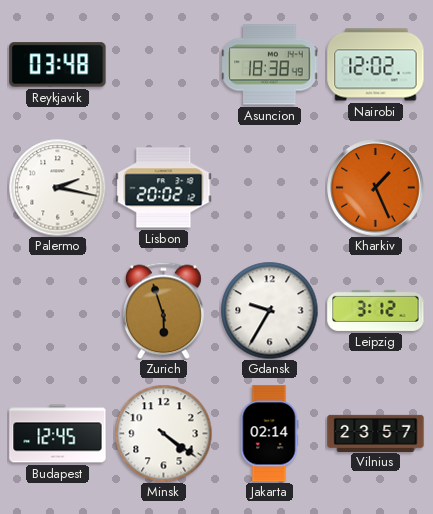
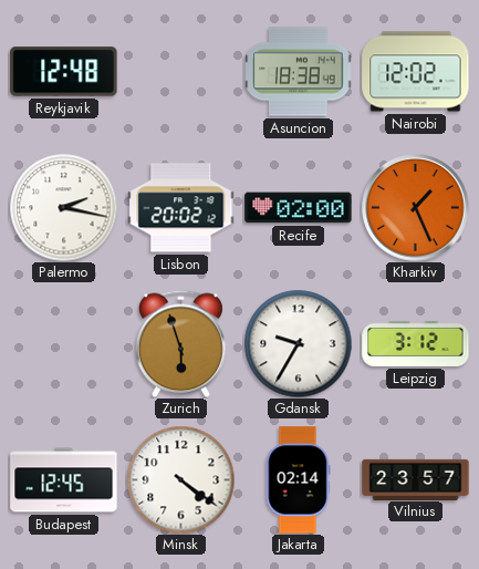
Reykjavik: 03:48 -> 12:48
Recife: none -> 02:00
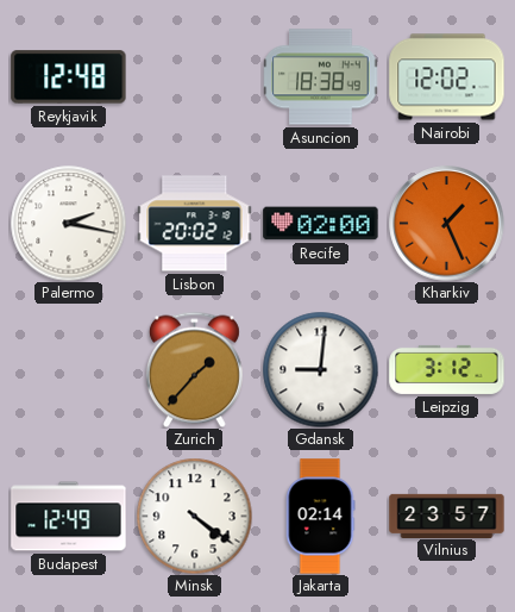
Zurich: 5:57 -> 1:37
Gdansk: 9:35 -> 9:01
Budapest: 12:45 -> 12:49
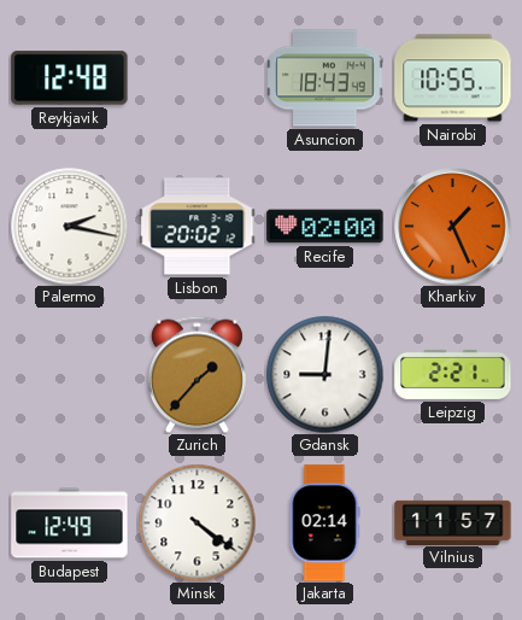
Asuncion: 18:38 -> 18:43
Nairobi: 12:02 -> 10:55
Leipzig: 3:12 -> 2:21
Vilnius: 23:57 -> 11:57
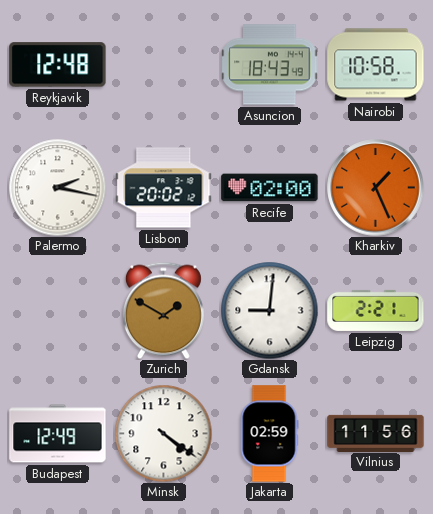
Nairobi: 10:55 -> 10:58
Zurich: 1:37 -> 1:50
Jakarta: 02:14 -> 02:59
Vilnius: 11:57 -> 11:56
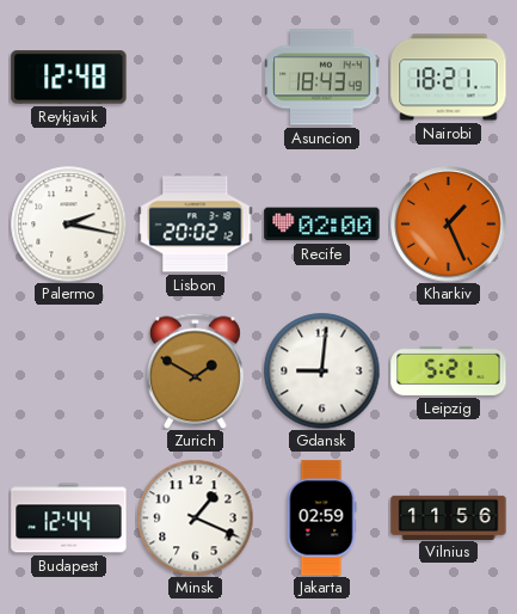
Nairobi: 10:58 -> 18:21
Leipzig: 2:21 -> 5:21
Budapest: 12:49 -> 12:44
Minsk: 4:21 -> 1:19
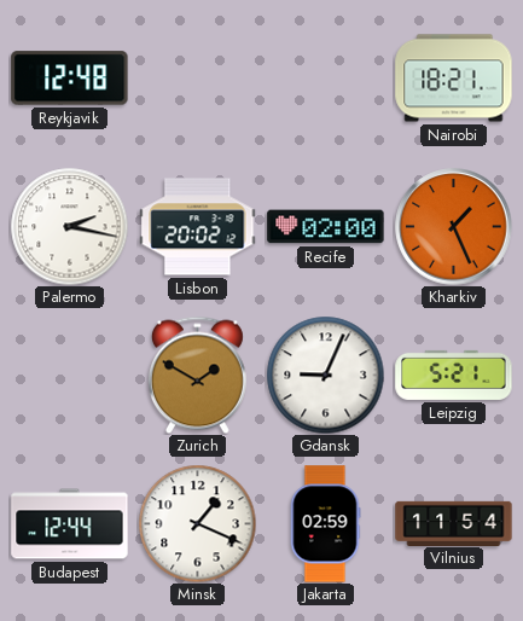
Asuncion: 18:43 -> none
Gdansk: 9:01 -> 9:04
Vilnius: 11:56 -> 11:54
